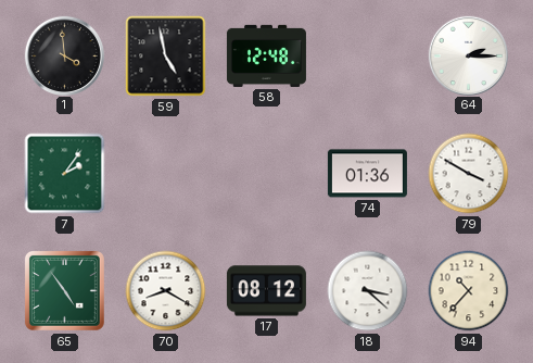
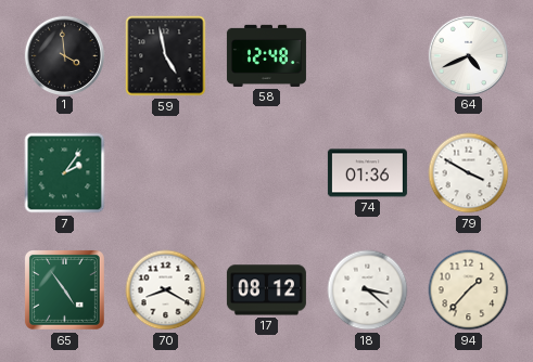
64: 2:15 -> 4:41
94: 10:37 -> 1:37
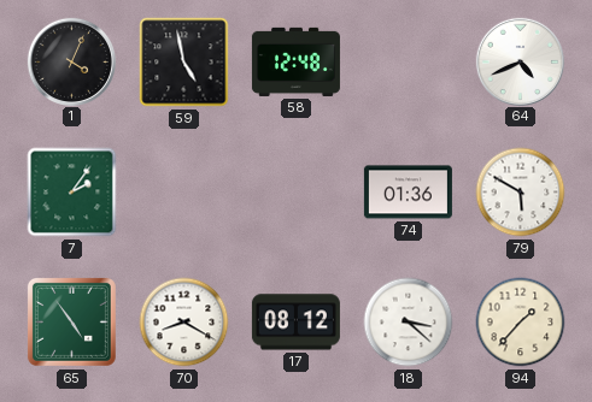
1: 3:59 -> 4:04
79: 3:50 -> 5:50
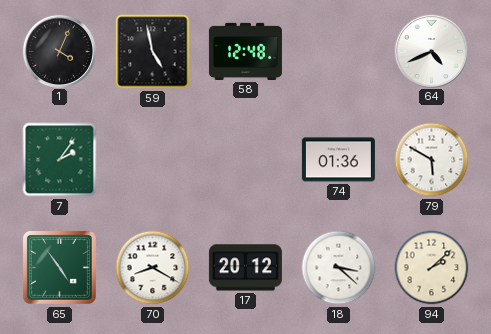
17: 08:12 -> 20:12
94: 1:37 -> 2:08
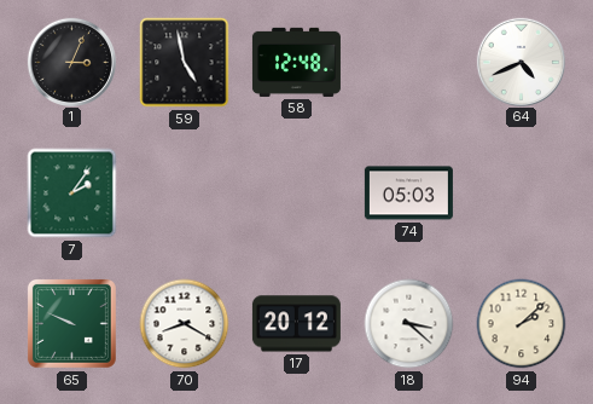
1: 4:04 -> 3:04
74: 01:36 -> 05:03
79: 5:50 -> none
65: 4:54 -> 9:49
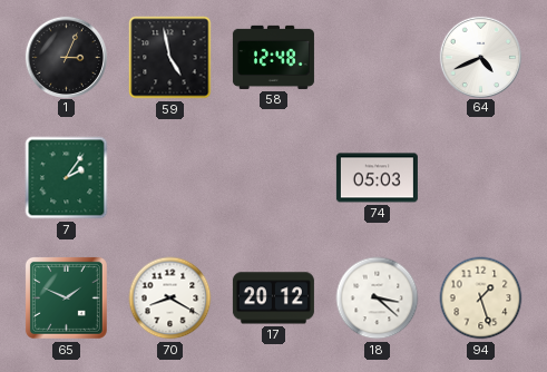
65: 9:49 -> 1:49
94: 2:08 -> 1:27
